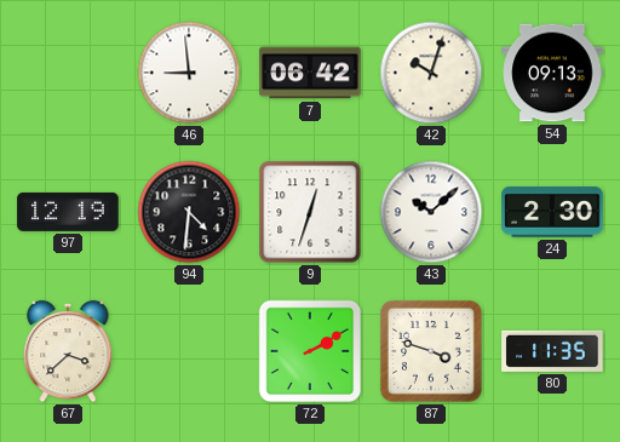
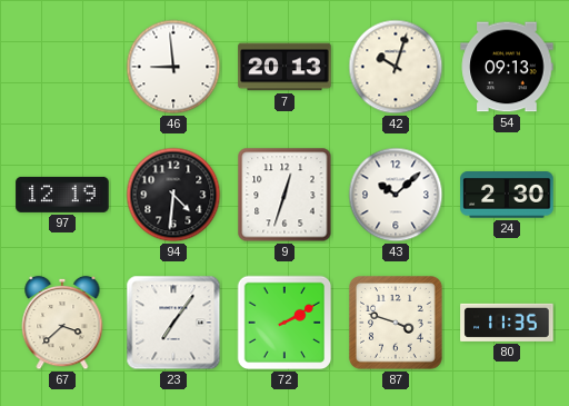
7: 06:42 -> 20:13
23: none -> 7:06
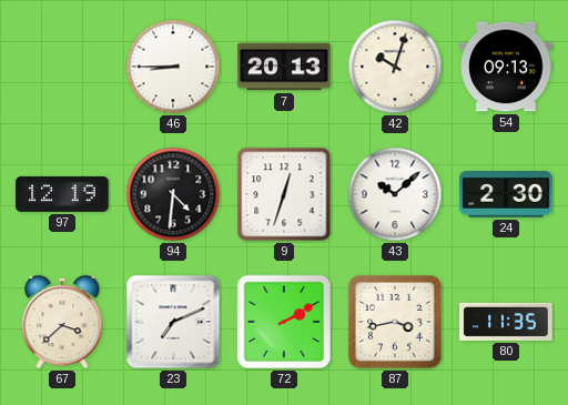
46: 8:59 -> 8:45
23: 7:06 -> 7:11
87: 3:48 -> 3:43
